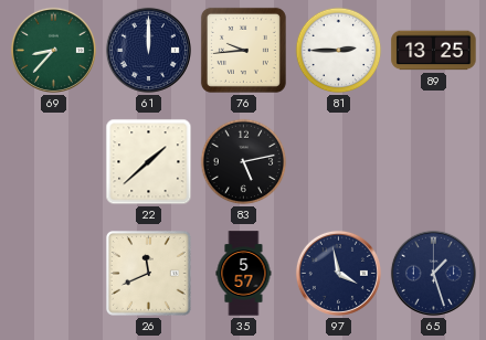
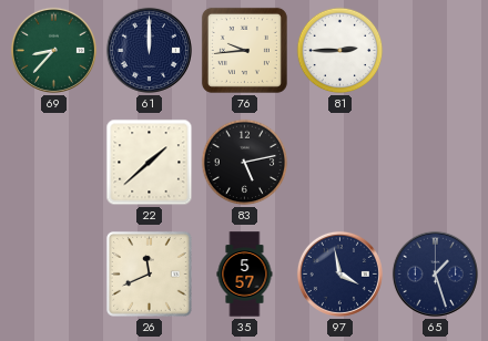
89: 13:25 -> none
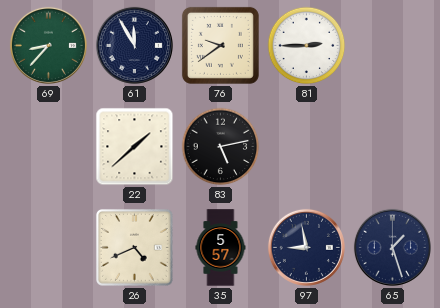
61: 12:00 -> 11:55
76: 9:44 -> 9:39
26: 11:41 -> 4:41
97: 3:58 -> 8:58
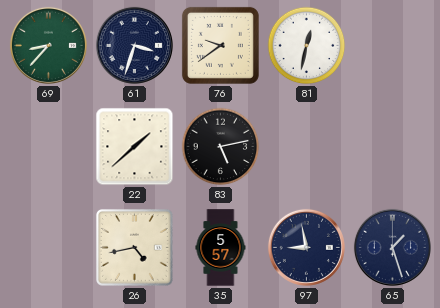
61: 11:55 -> 3:33
81: 2:45 -> 12:32
26: 4:41 -> 4:43
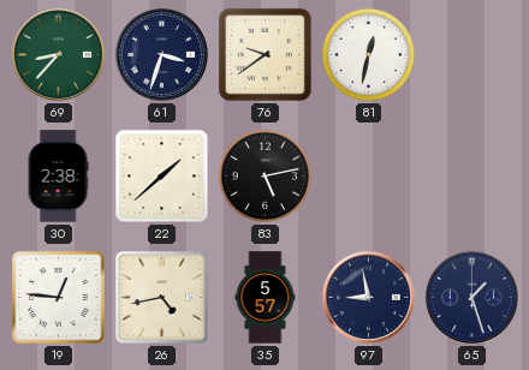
30: none -> 2:38
19: none -> 12:46
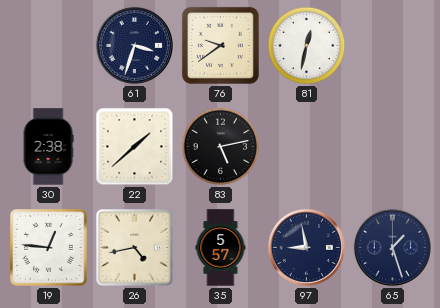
69: 8:37 -> none
